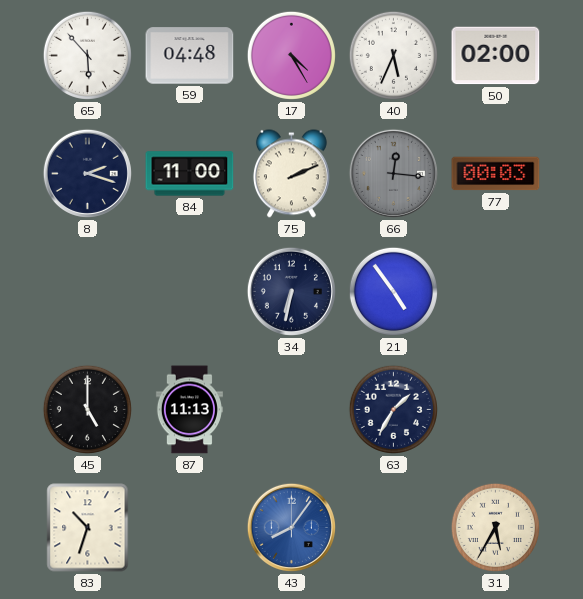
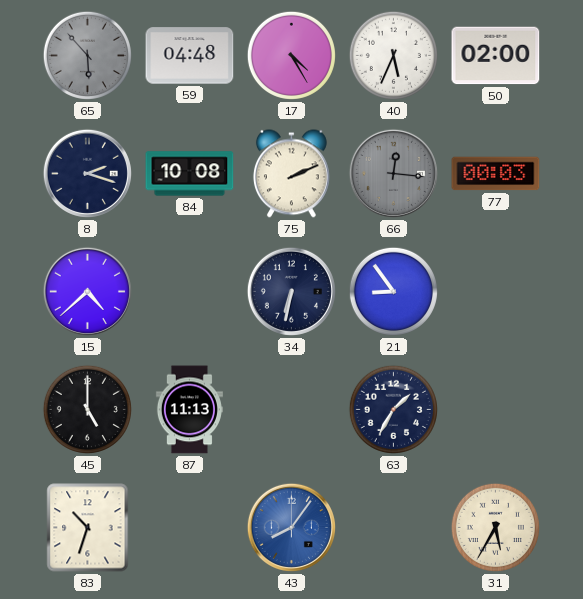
65 dial: white -> grey
84: 11:00 -> 10:08
15: none -> 4:38
21: 4:54 -> 8:54
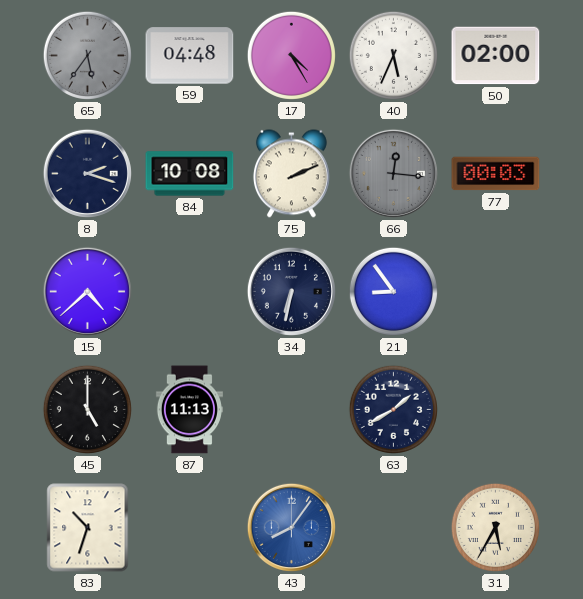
65: 5:53 -> 5:36
63: 1:35 -> 1:40
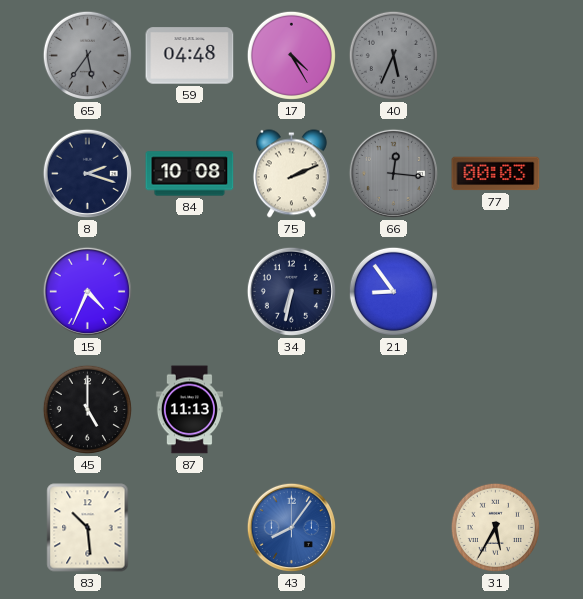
40 dial: white -> grey
50: 02:00 -> none
15: 4:38 -> 4:34
63: 1:40 -> none
83: 10:33 -> 10:29
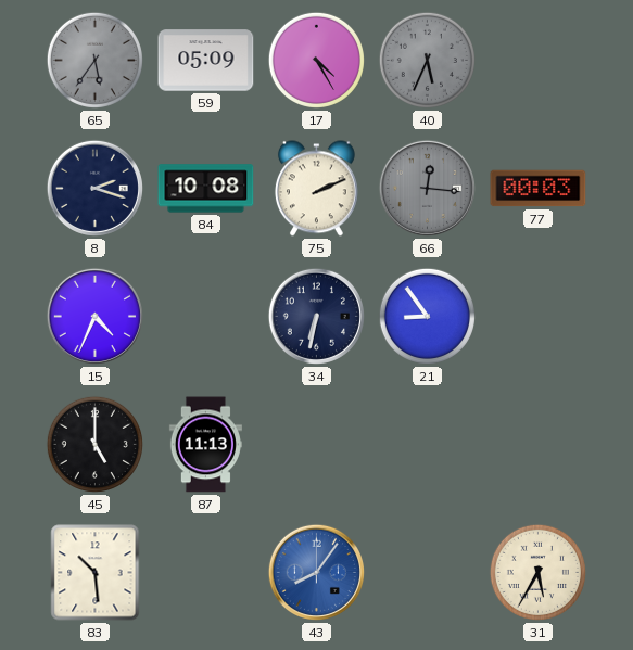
59: 04:48 -> 05:09
